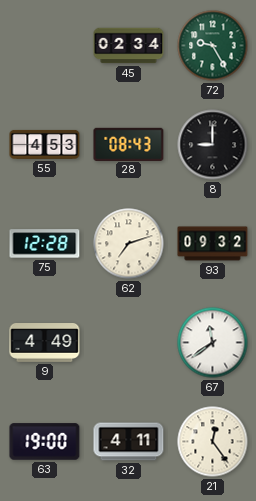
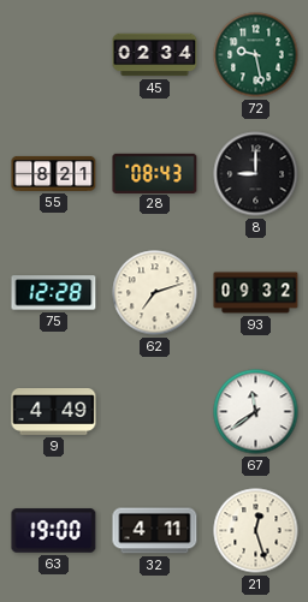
72: 9:25 -> 9:28
55: 4:53 -> 8:21
21: 12:24 -> 12:27
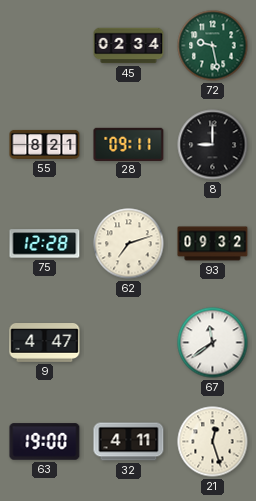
28: 08:43 -> 09:11
9: 4:49 -> 4:47
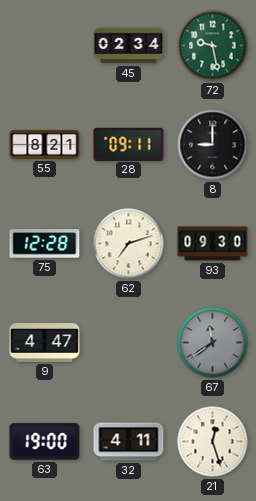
93: 09:32 -> 09:30
67 dial: white -> grey
